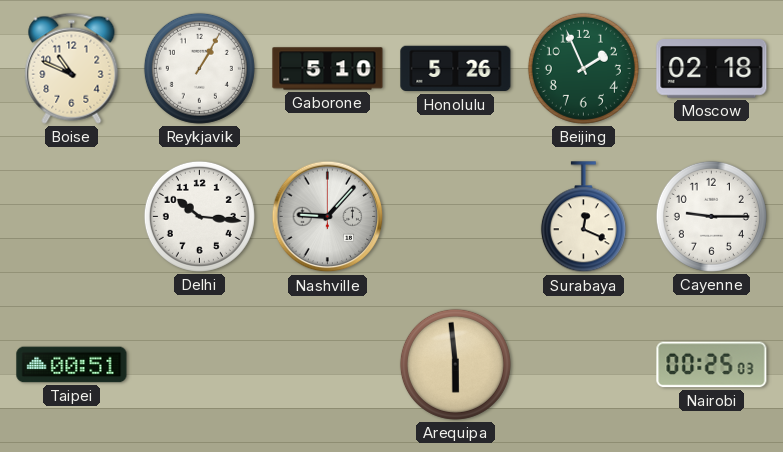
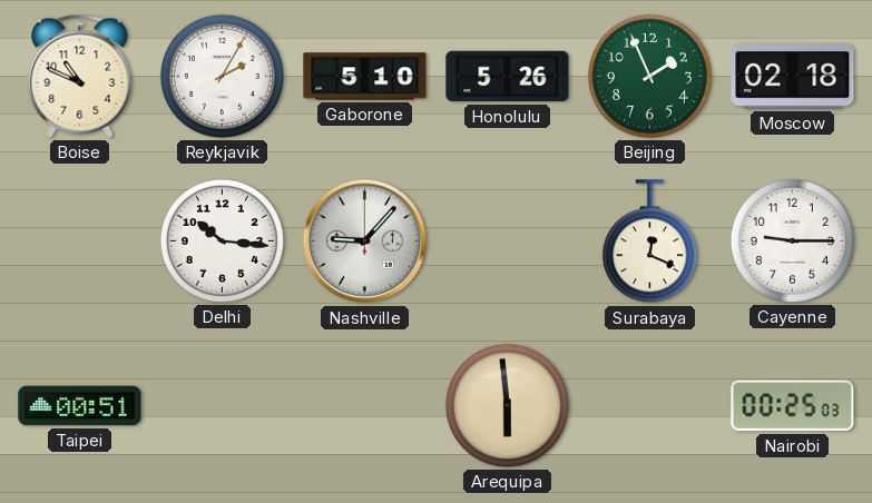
Reykjavik: 1:05 -> 2:05
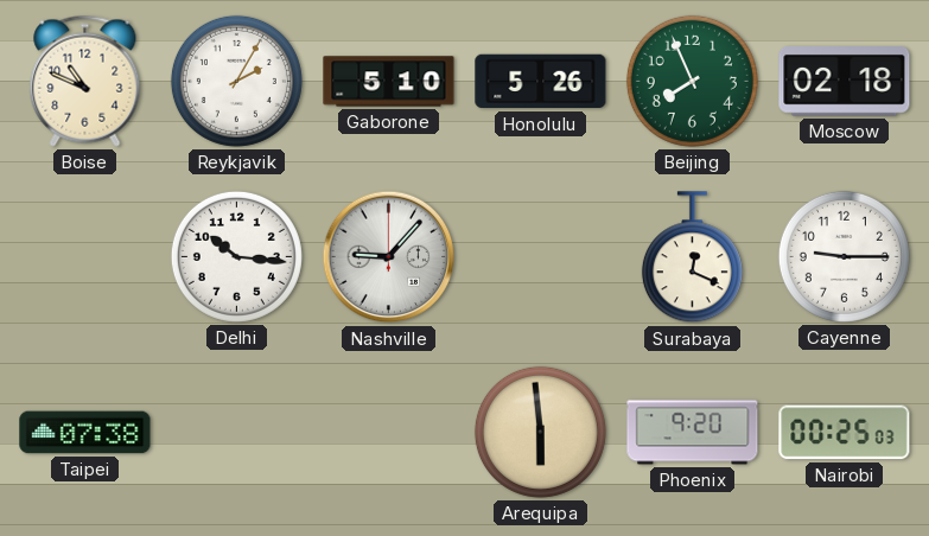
Beijing: 1:56 -> 7:56
Taipei: 00:51 -> 07:38
Phoenix: none -> 9:20
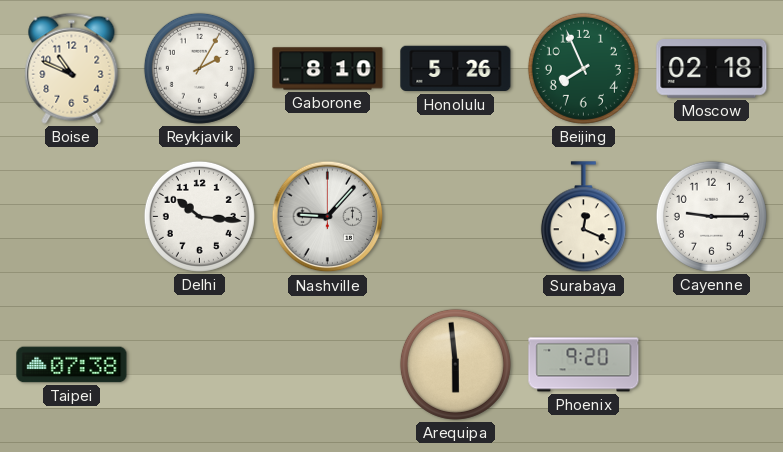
Gaborone: 5:10 -> 8:10
Nairobi: 00:25 -> none
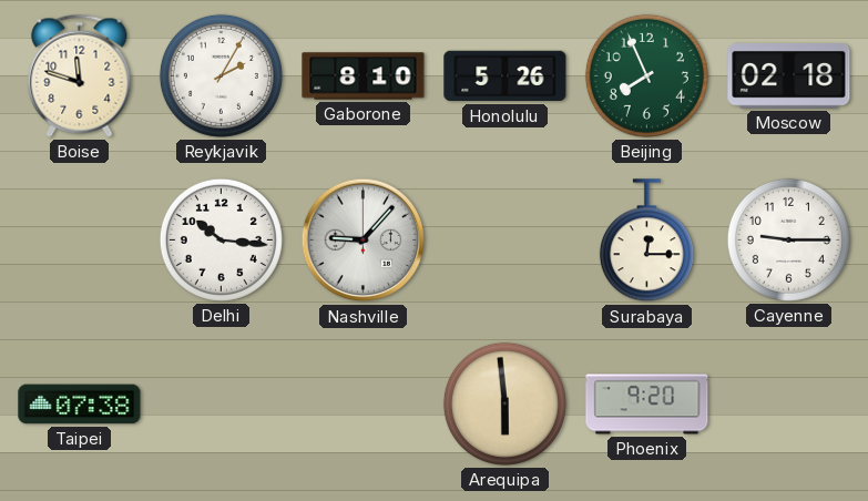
Boise: 10:49 -> 11:48
Surabaya: 12:19 -> 12:15
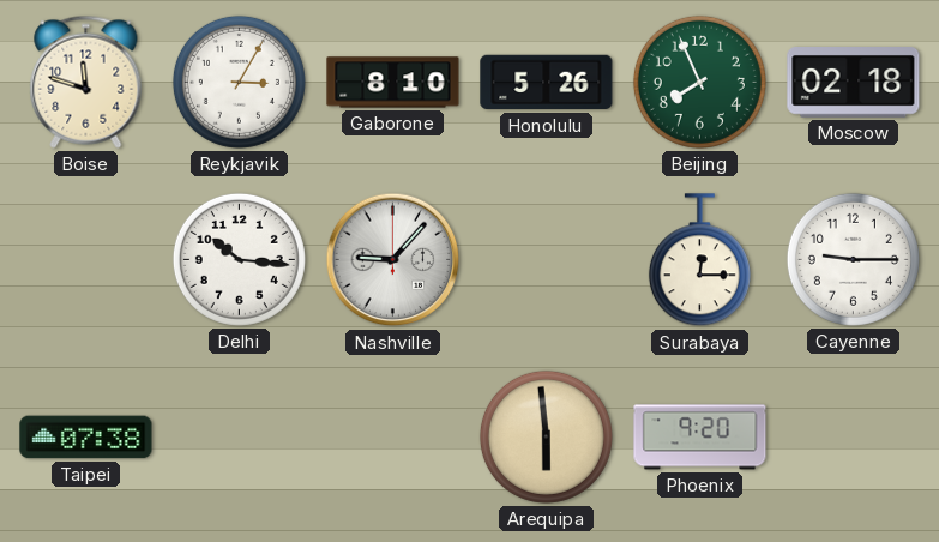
Reykjavik: 2:05 -> 3:05
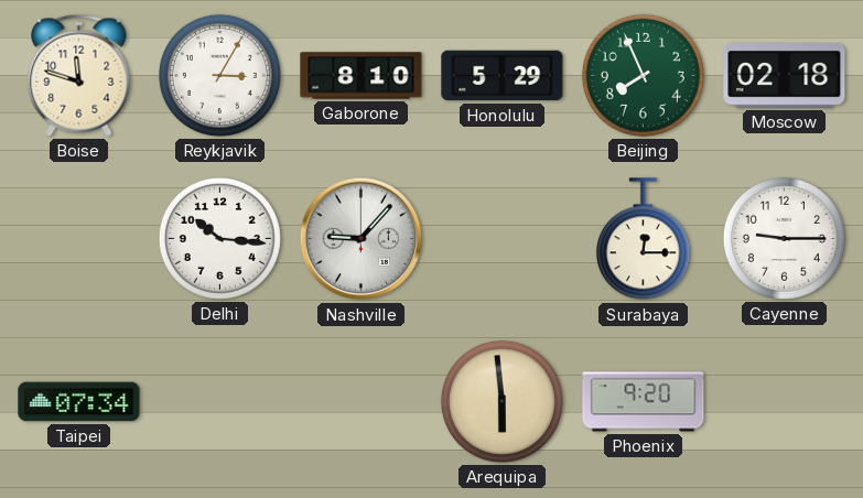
Honolulu: 5:26 -> 5:29
Taipei: 07:38 -> 07:34
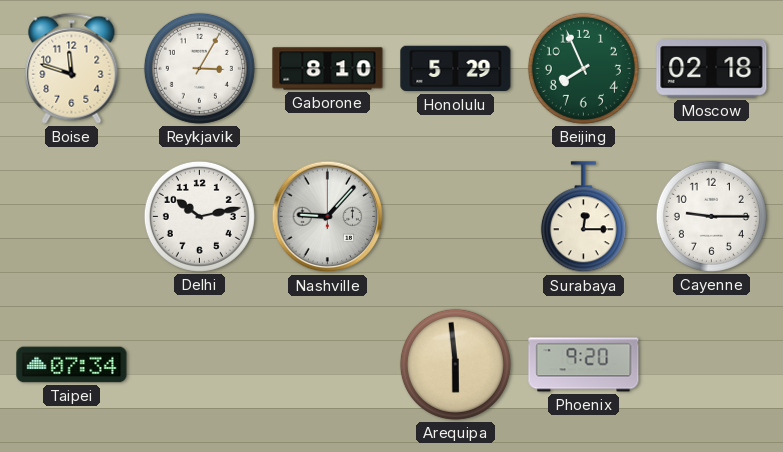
Delhi: 10:16 -> 10:13
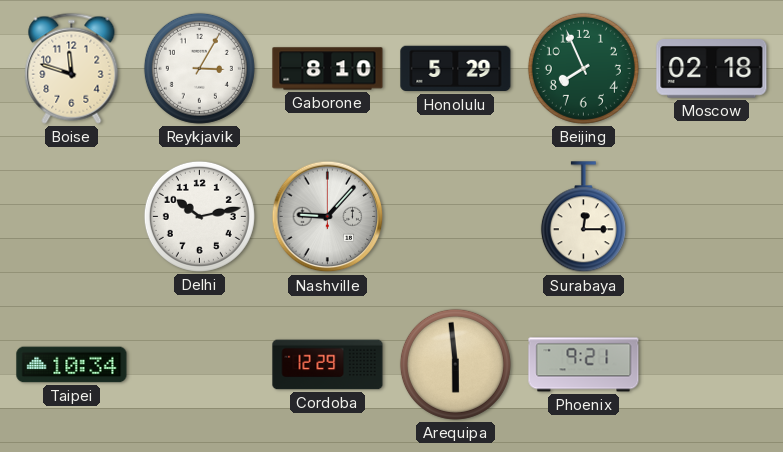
Cayenne: 9:15 -> none
Taipei: 07:34 -> 10:34
Cordoba: none -> 12:29
Phoenix: 9:20 -> 9:21
